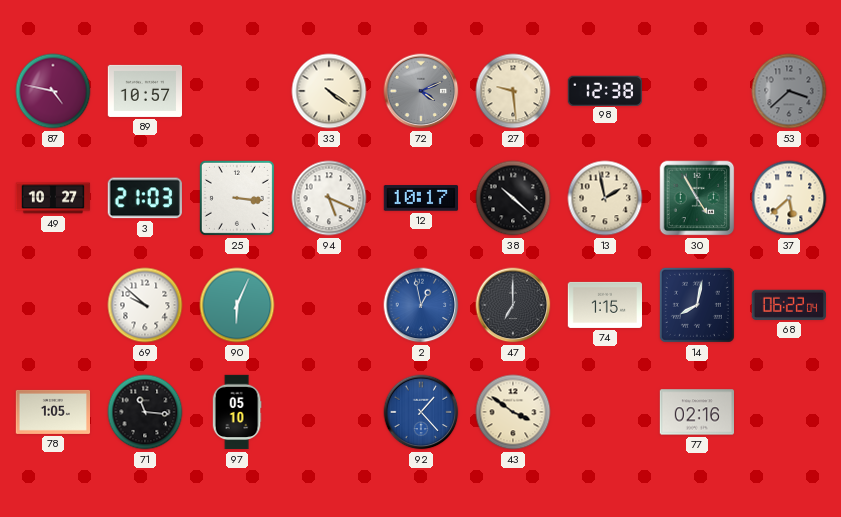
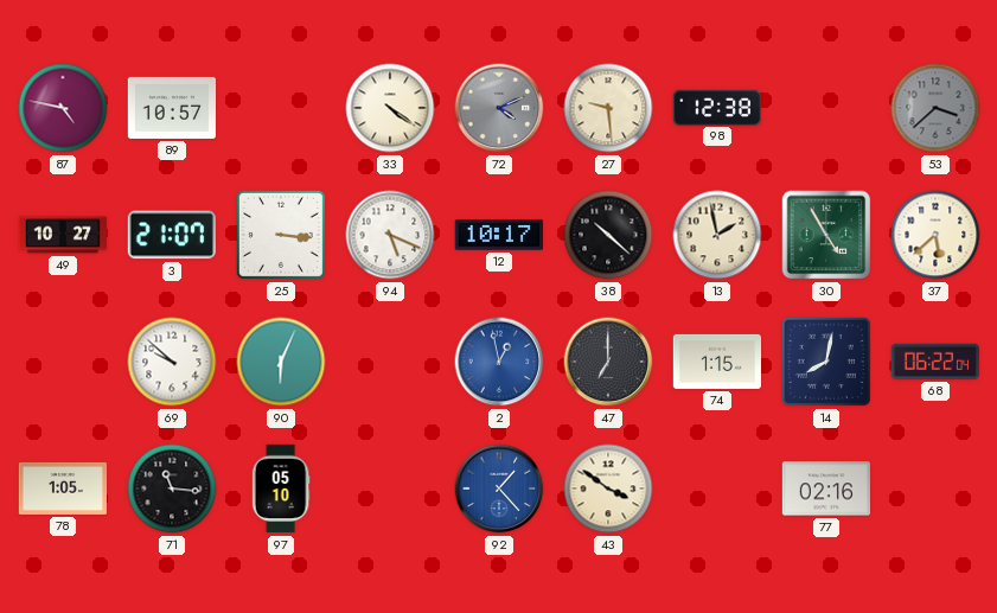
3: 21:03 -> 21:07
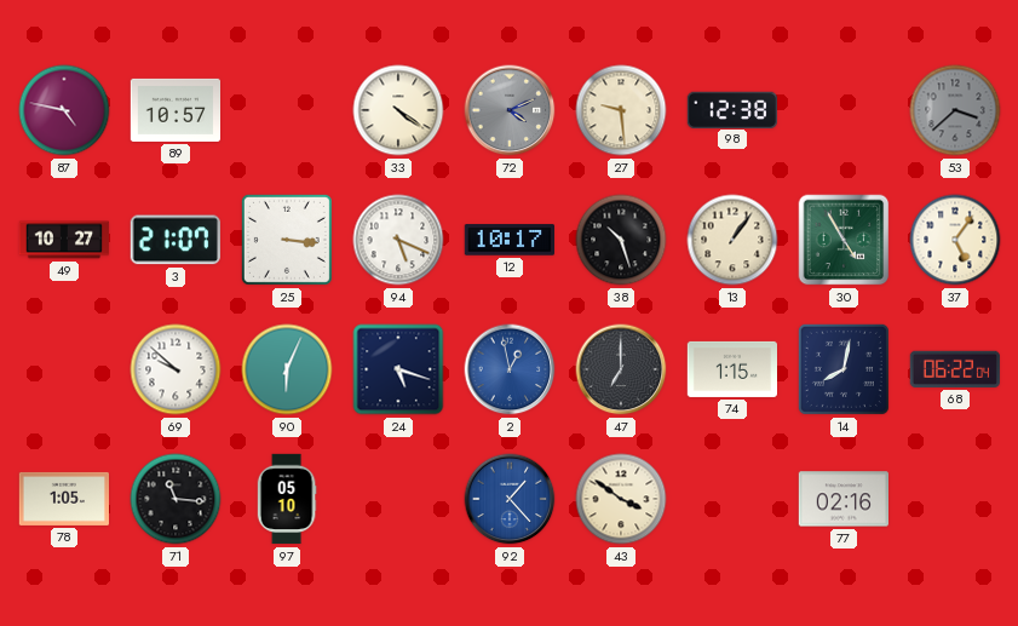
38: 10:22 -> 10:27
13: 1:58 -> 1:06
37: 5:38 -> 5:06
24: none -> 5:18
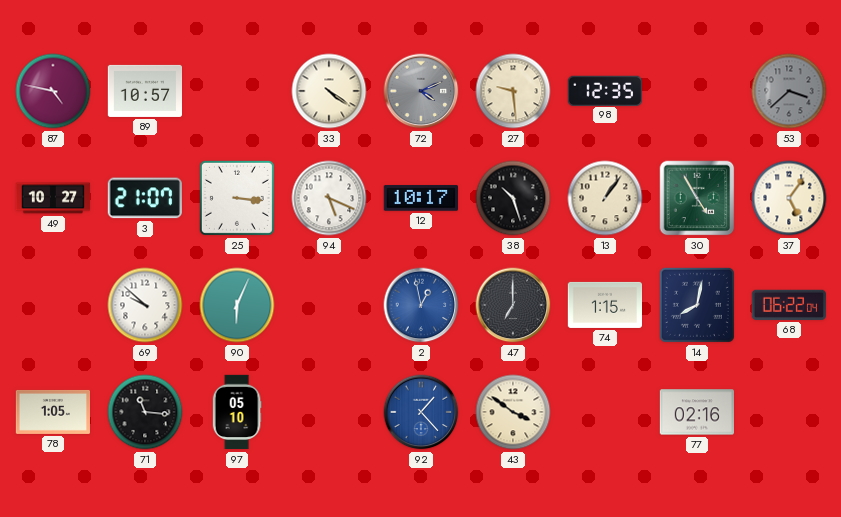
98: 12:38 -> 12:35
24: 5:18 -> none
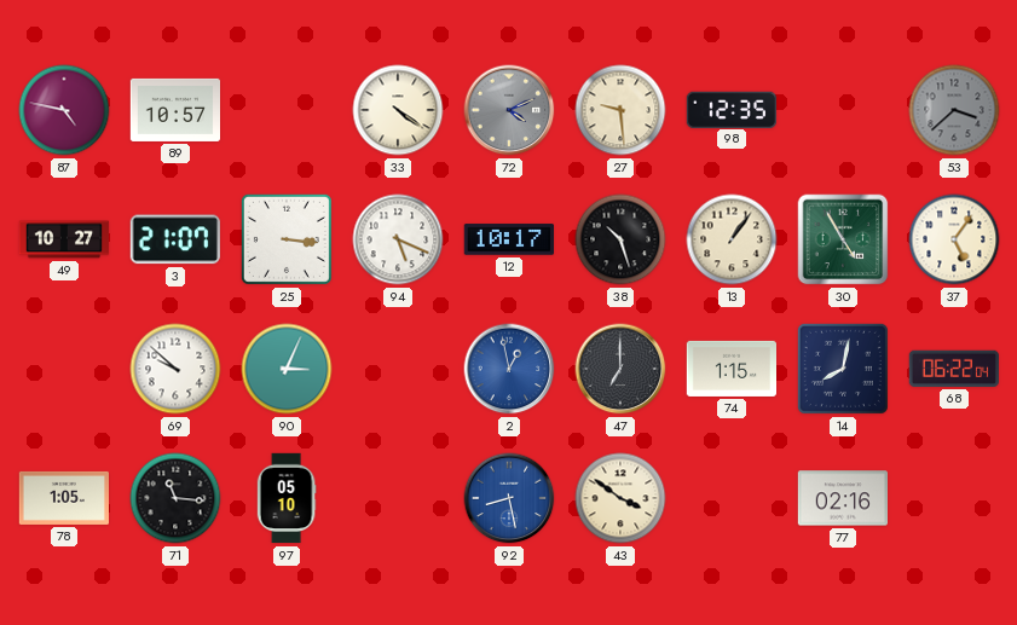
90: 6:04 -> 3:04
92: 1:23 -> 8:28
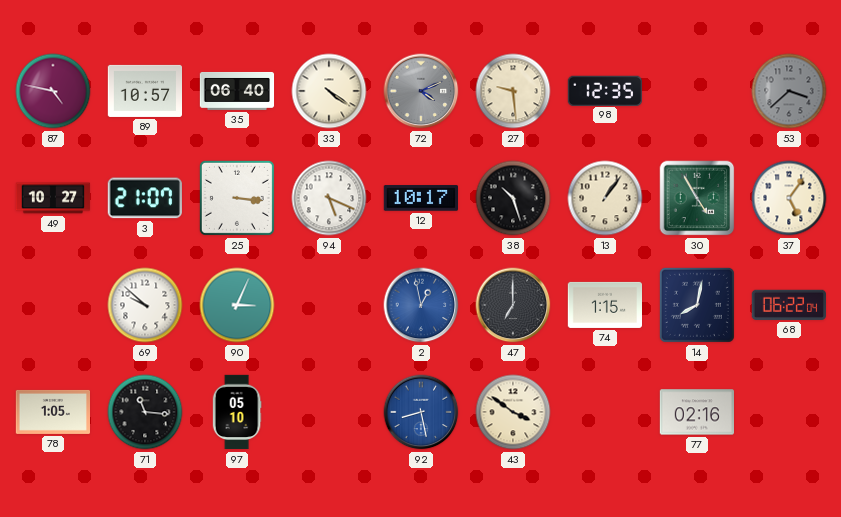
35: none -> 06:40
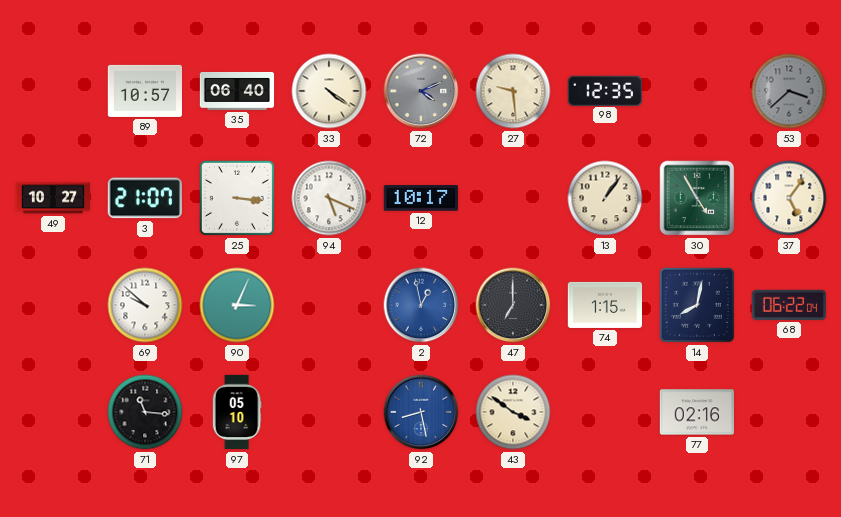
87: 4:47 -> none
38: 10:27 -> none
78: 1:05 -> none
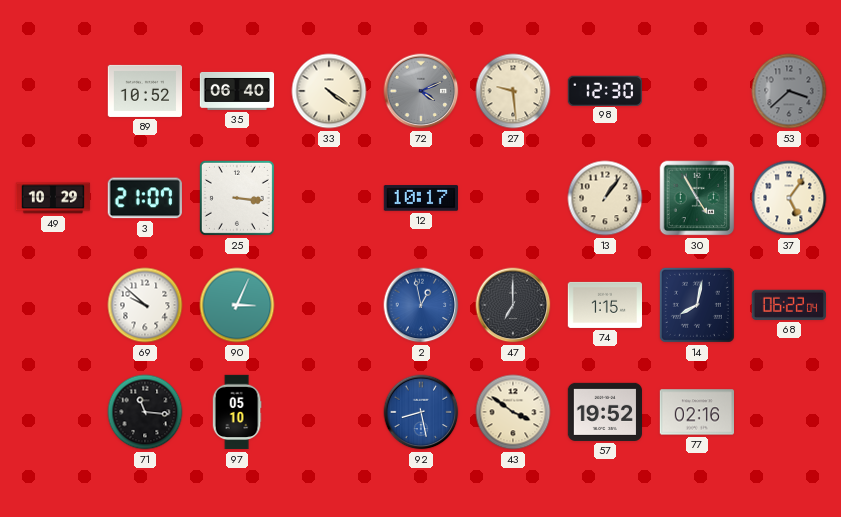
89: 10:57 -> 10:52
98: 12:35 -> 12:30
49: 10:27 -> 10:29
94: 5:19 -> none
57: none -> 19:52
